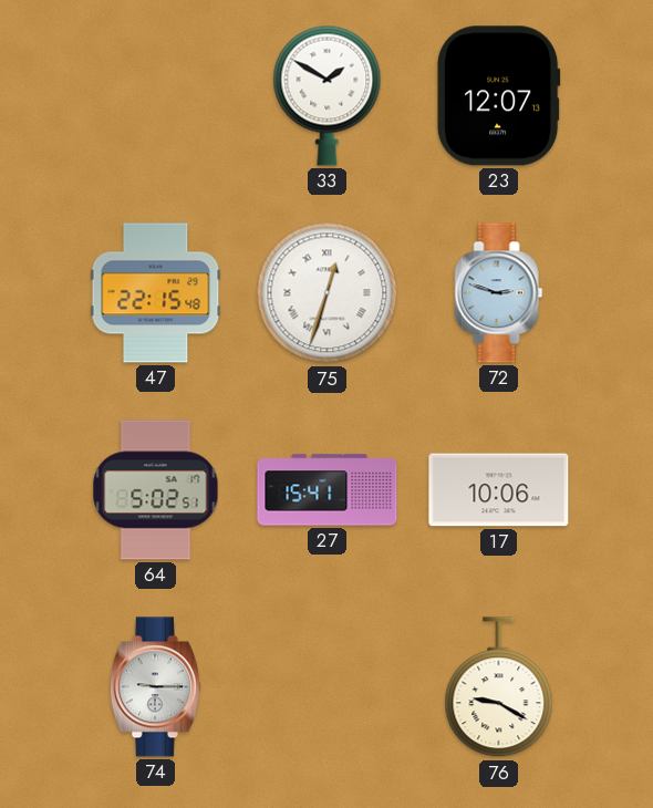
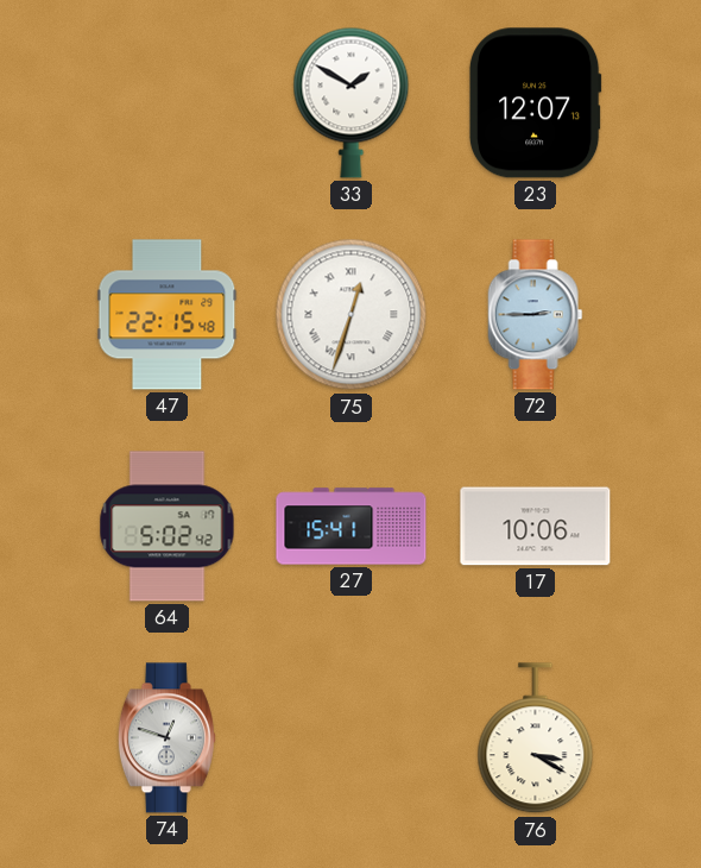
72: 2:48 -> 2:45
64: 5:02:51 -> 5:02:42
74: 9:15 -> 12:48
76: 9:20 -> 3:20
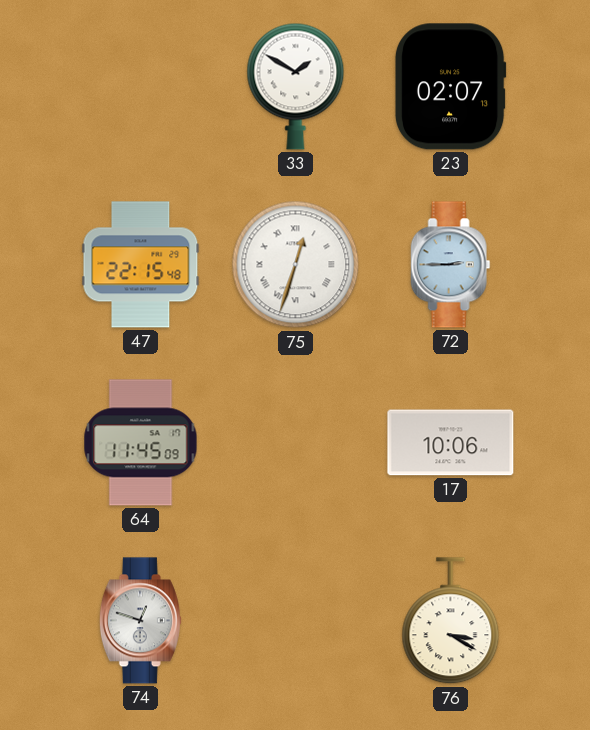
23: 12:07 -> 02:07
64: 5:02 -> 11:45
27: 15:41 -> none
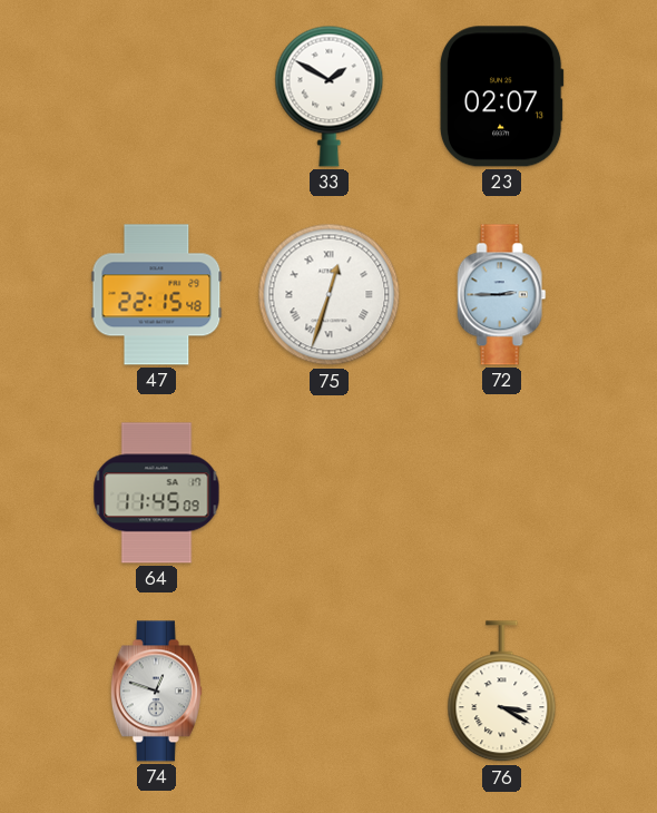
17: 10:06 -> none
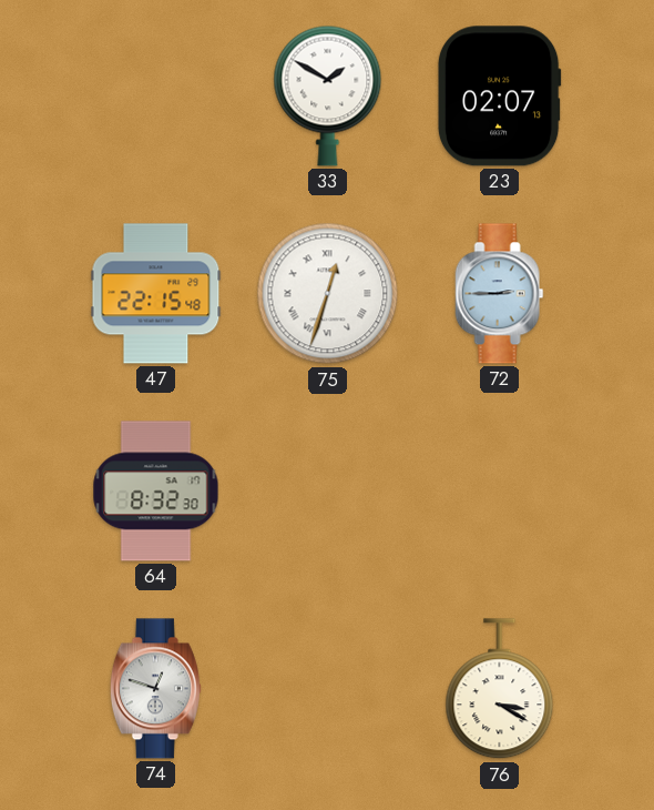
64: 11:45 -> 8:32
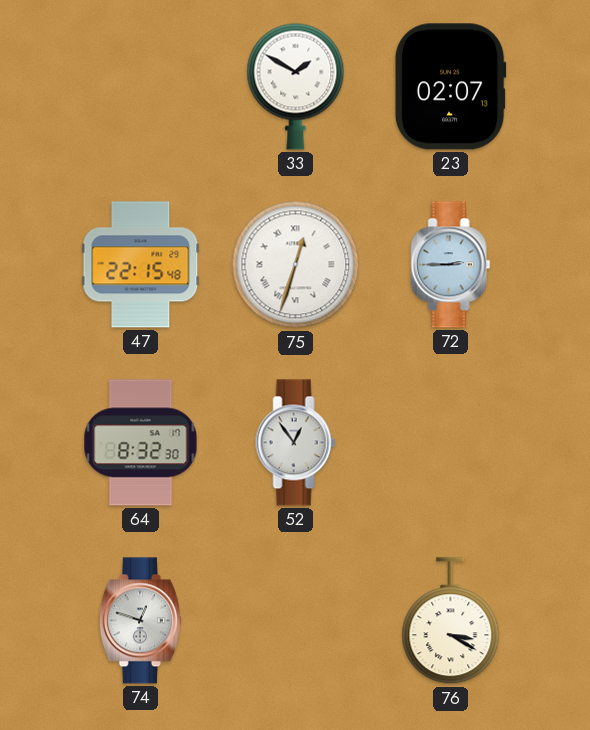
52: none -> 12:54
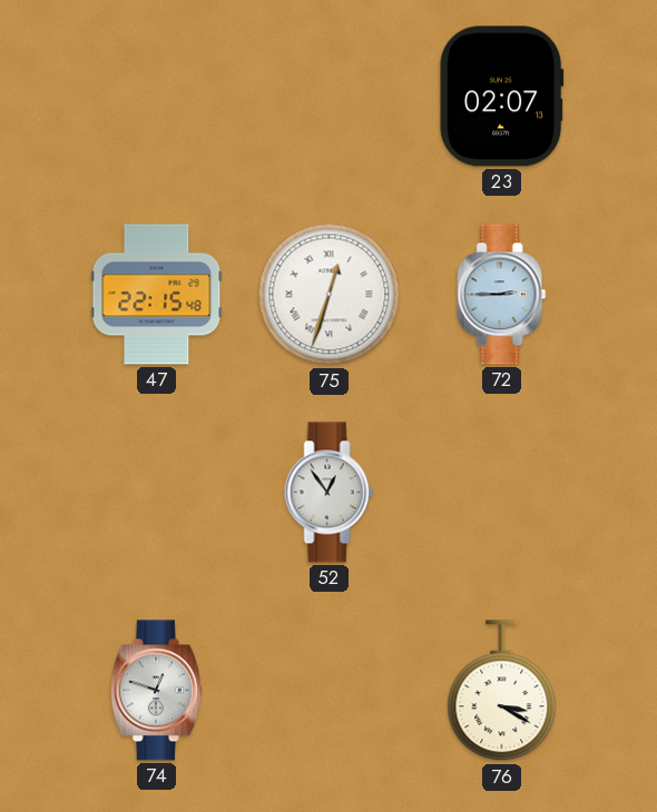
33: 1:50 -> none
64: 8:32 -> none
